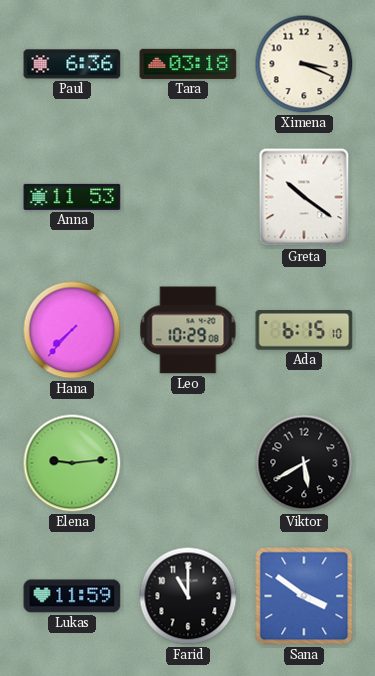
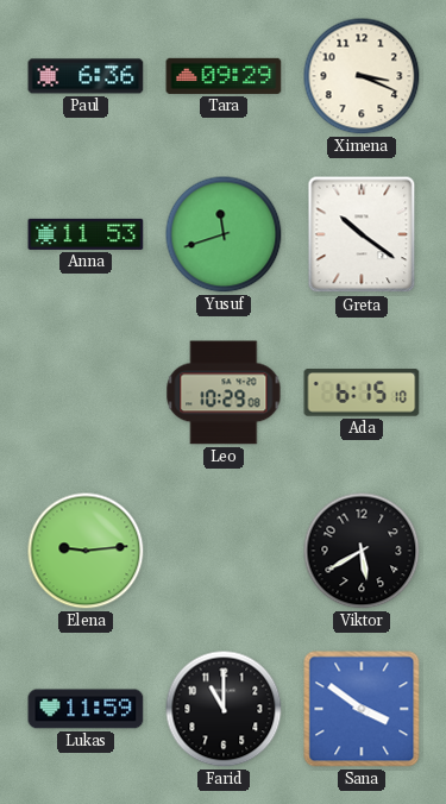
Tara: 03:18 -> 09:29
Yusuf: none -> 11:42
Hana: 7:37 -> none
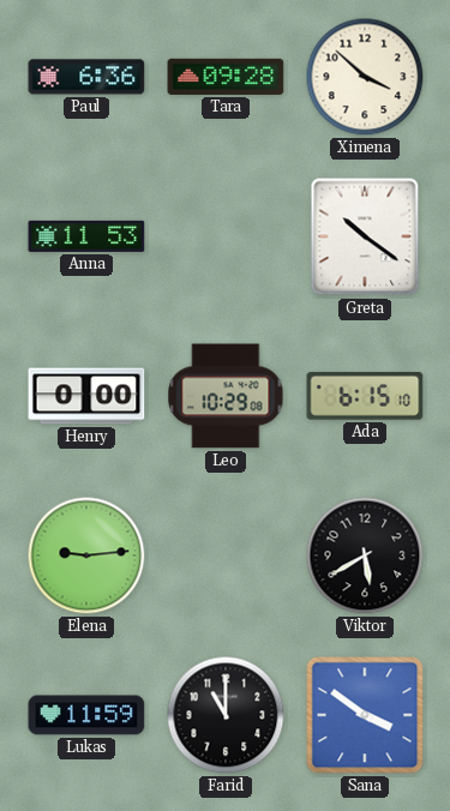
Tara: 09:29 -> 09:28
Ximena: 3:19 -> 3:52
Yusuf: 11:42 -> none
Henry: none -> 0:00
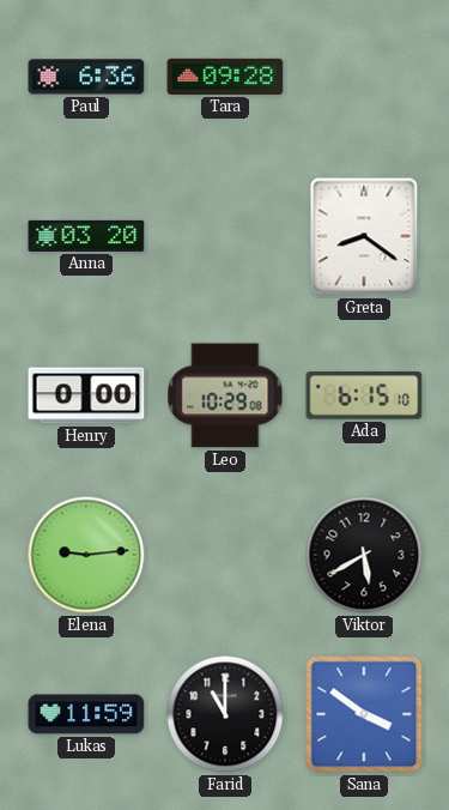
Ximena: 3:52 -> none
Anna: 11:53 -> 03:20
Greta: 10:21 -> 8:21
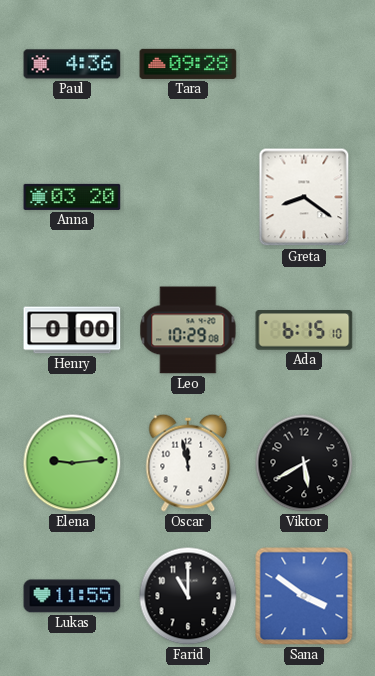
Paul: 6:36 -> 4:36
Oscar: none -> 11:58
Lukas: 11:59 -> 11:55
